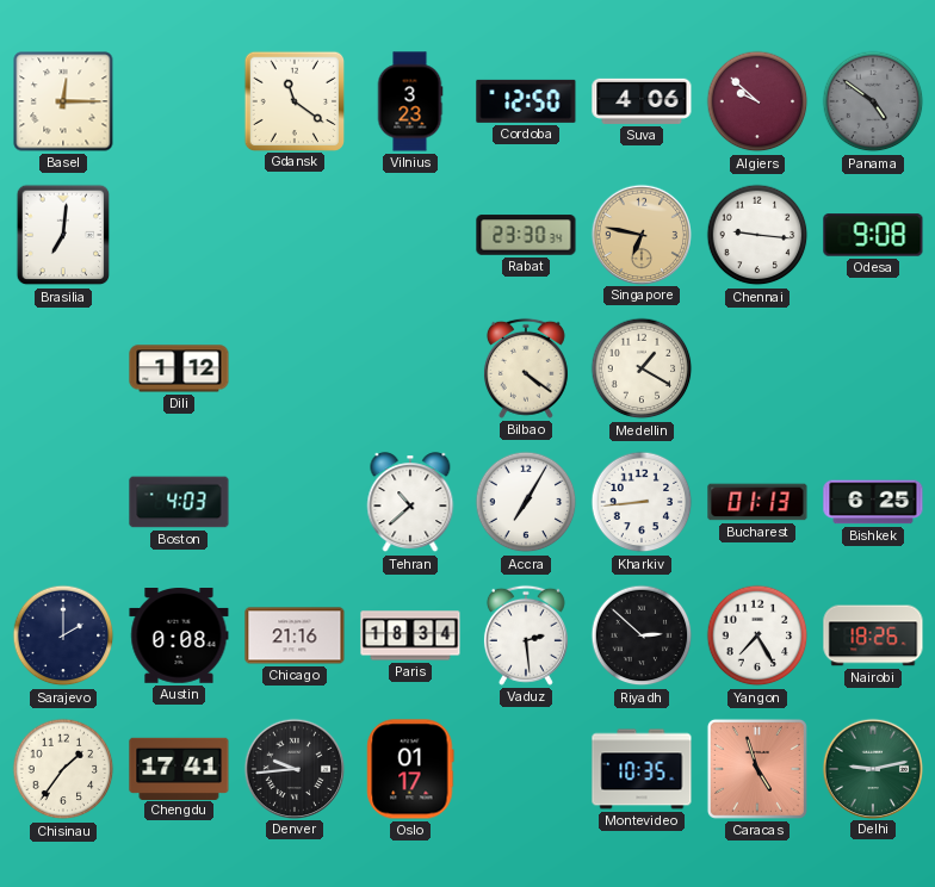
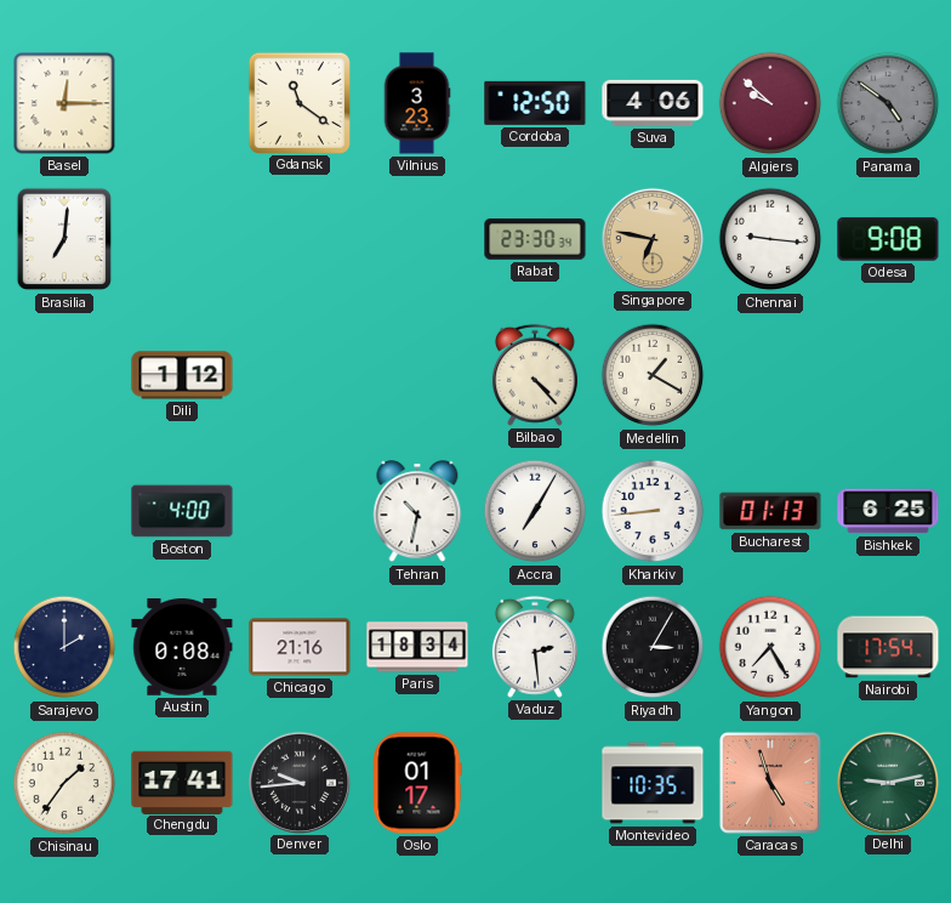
Bilbao: 4:21 -> 4:23
Boston: 4:03 -> 4:00
Tehran: 10:38 -> 10:32
Riyadh: 2:52 -> 3:05
Nairobi: 18:26 -> 17:54
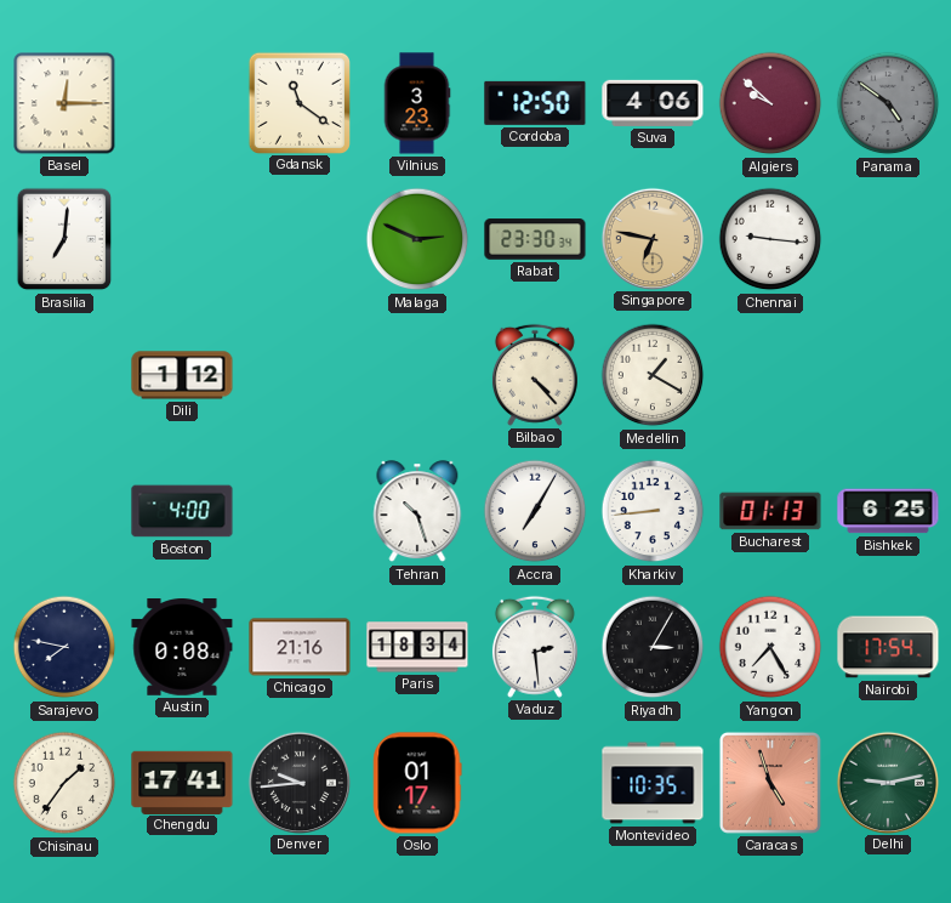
Malaga: none -> 2:49
Odesa: 9:08 -> none
Tehran: 10:32 -> 10:27
Sarajevo: 2:00 -> 7:47
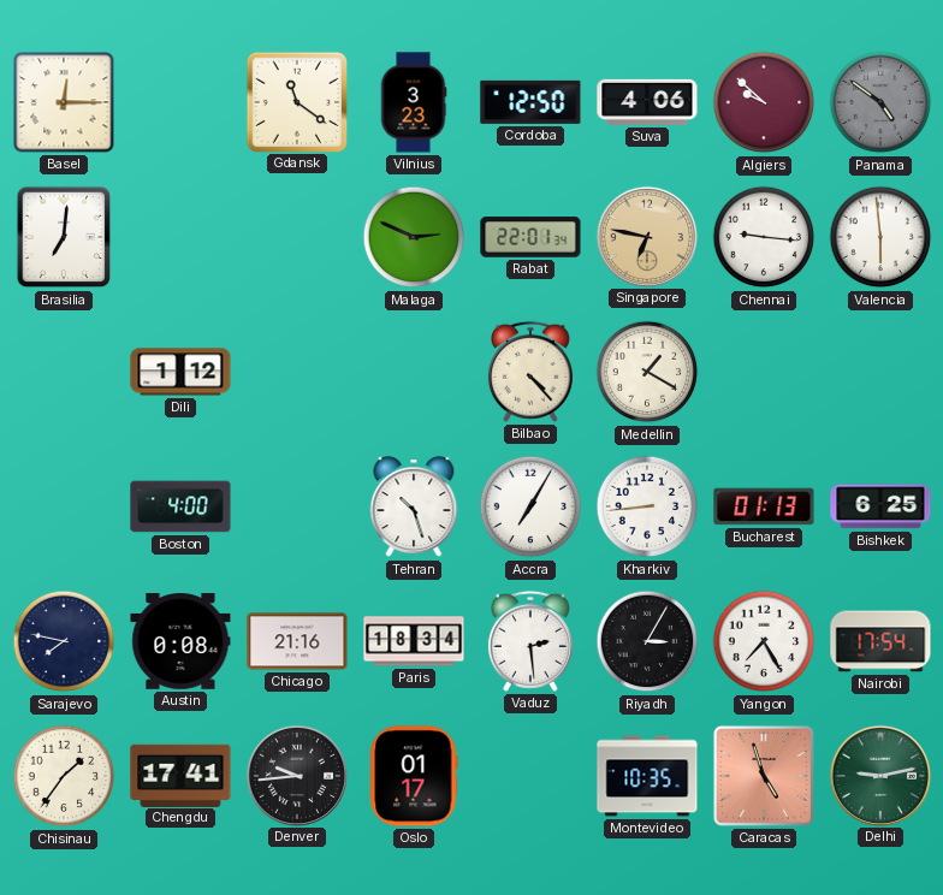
Rabat: 23:30 -> 22:01
Valencia: none -> 5:59
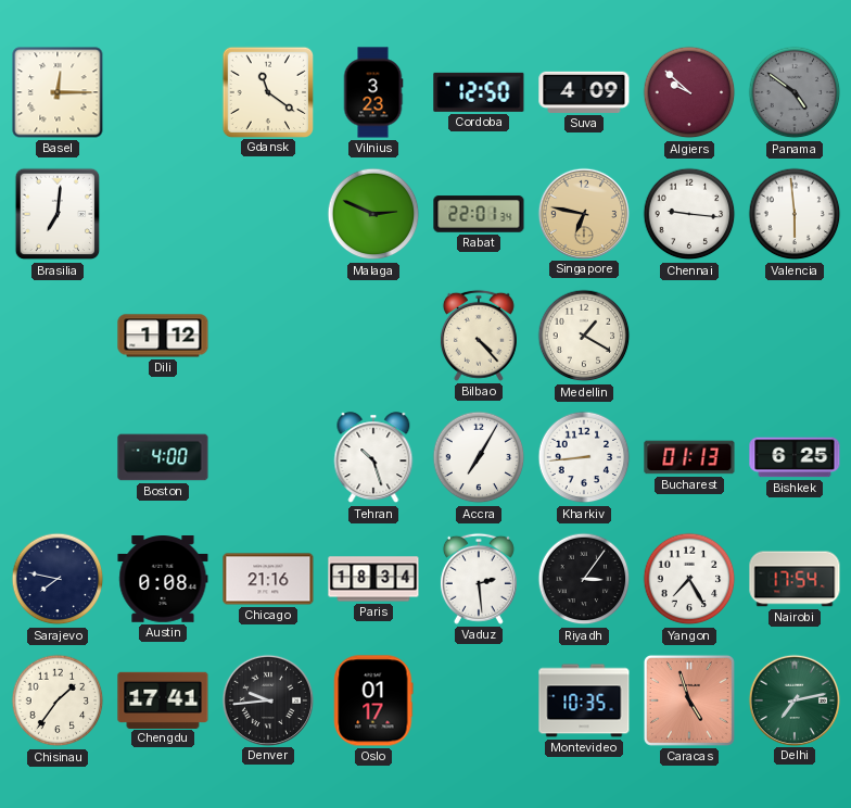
Suva: 4:06 -> 4:09
Riyadh: 3:05 -> 3:06
Delhi: 9:13 -> 7:13
